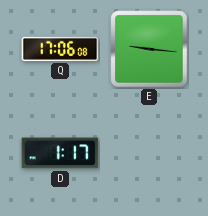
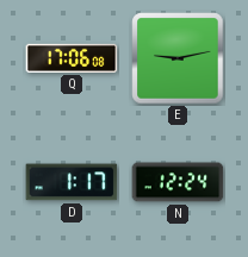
E: 9:16 -> 9:13
N: none -> 12:24
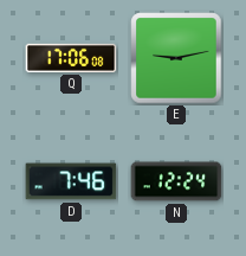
D: 1:17 -> 7:46
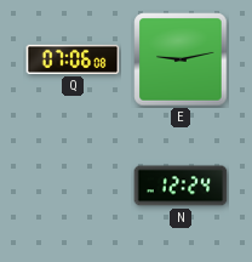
Q: 17:06 -> 07:06
D: 7:46 -> none
